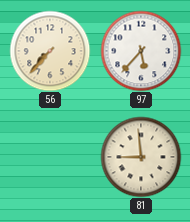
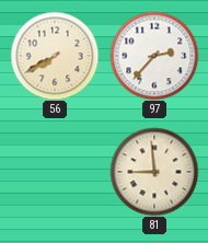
56: 7:37 -> 7:40
97: 5:37 -> 2:37
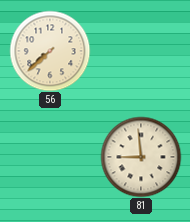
56: 7:40 -> 7:38
97: 2:37 -> none
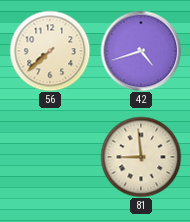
42: none -> 4:42
